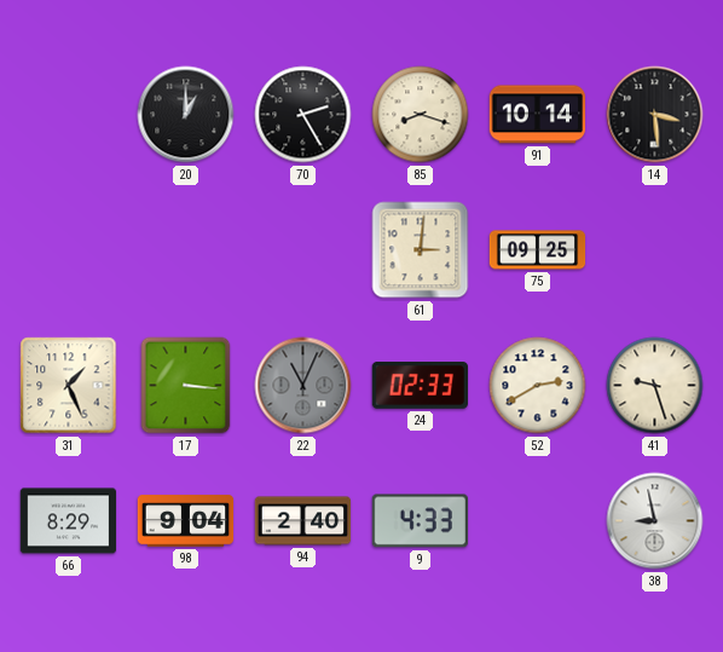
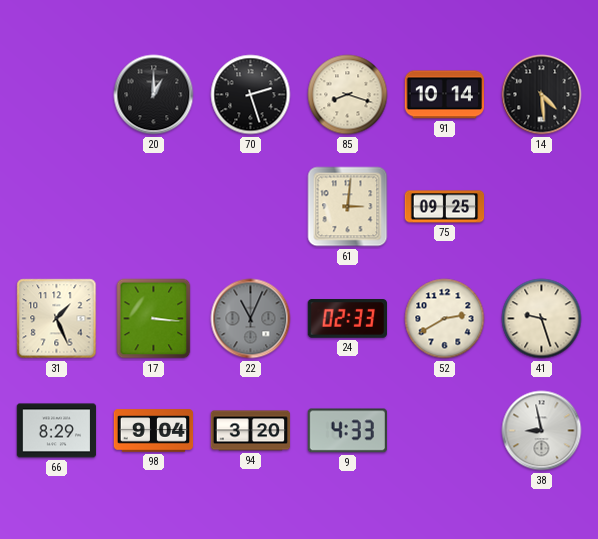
70: 2:25 -> 2:27
14: 3:29 -> 4:29
94: 2:40 -> 3:20
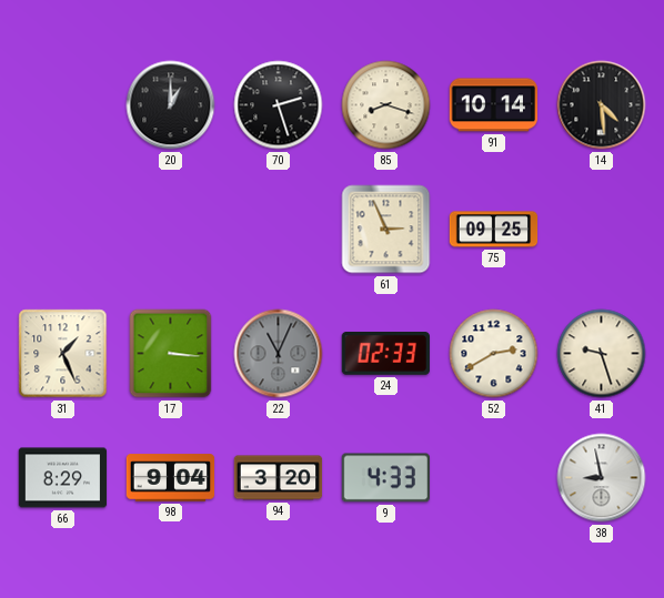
61: 3:01 -> 2:56
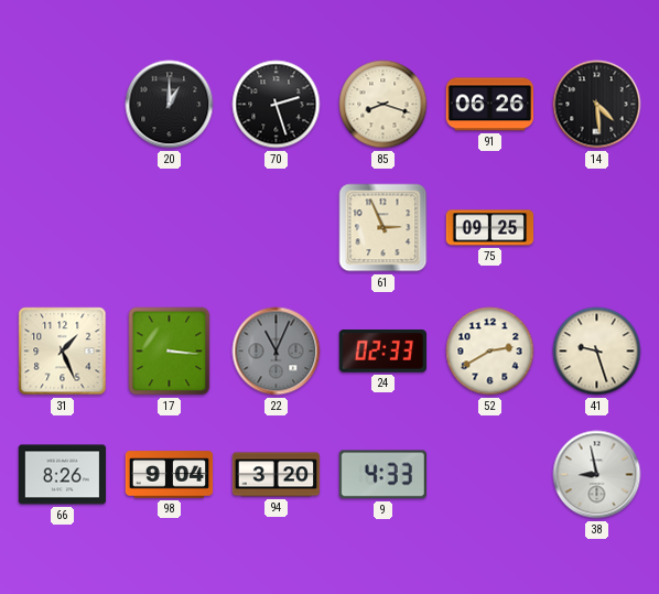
91: 10:14 -> 06:26
66: 8:29 -> 8:26
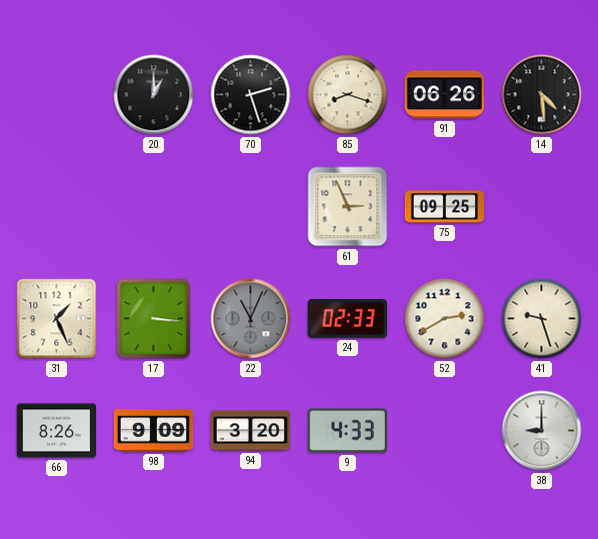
98: 9:04 -> 9:09
38: 8:58 -> 9:00
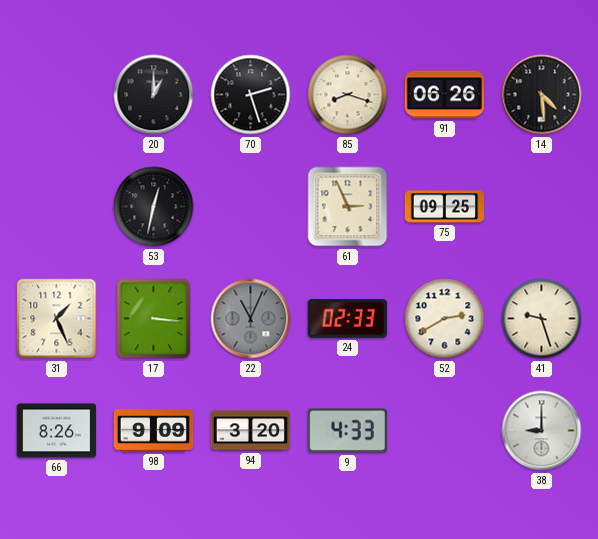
53: none -> 12:32
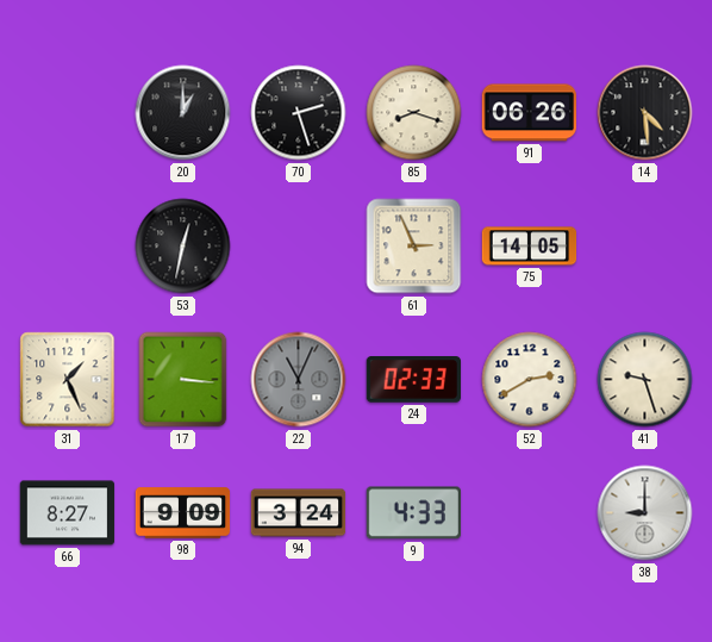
75: 09:25 -> 14:05
66: 8:26 -> 8:27
94: 3:20 -> 3:24
